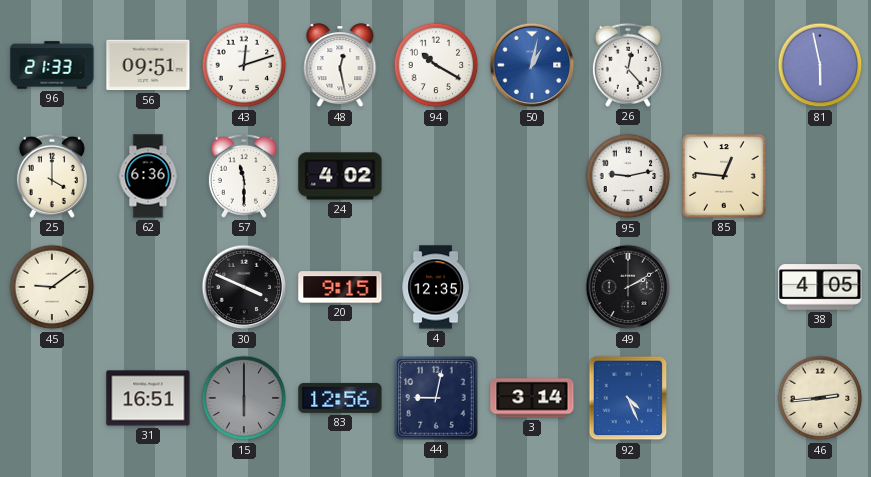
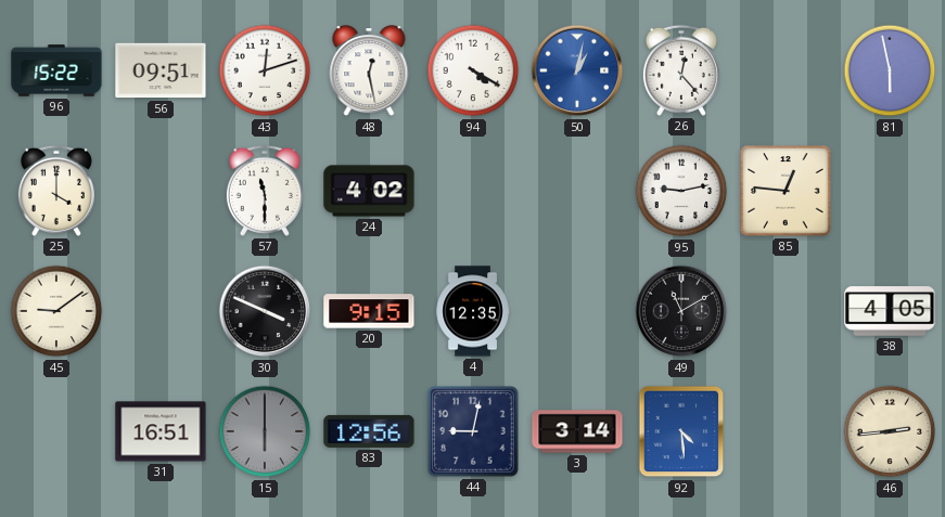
96: 21:33 -> 15:22
94: 10:20 -> 4:20
62: 6:36 -> none
49: 2:10 -> 11:10
92: 4:26 -> 4:29
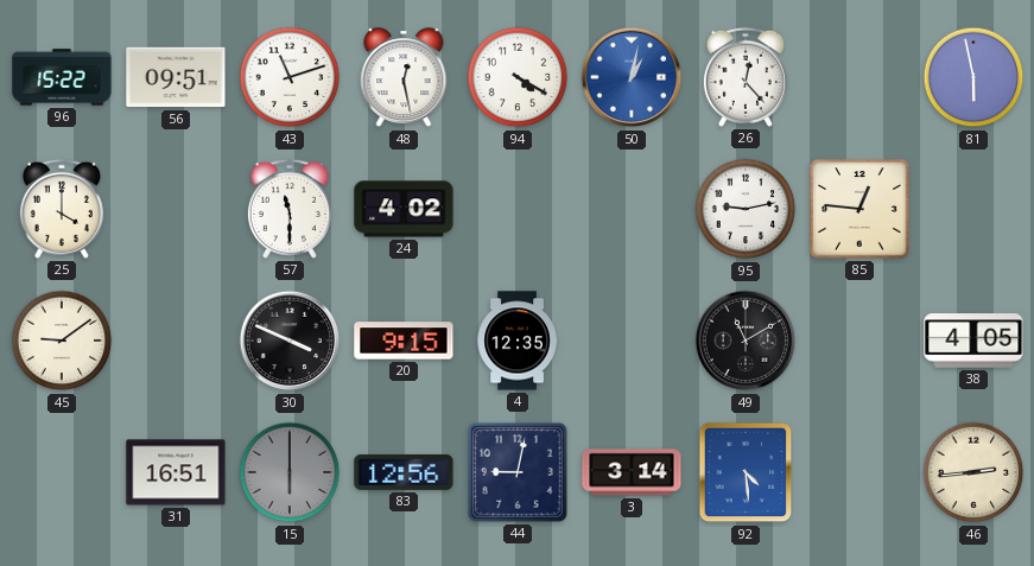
43: 12:12 -> 11:12
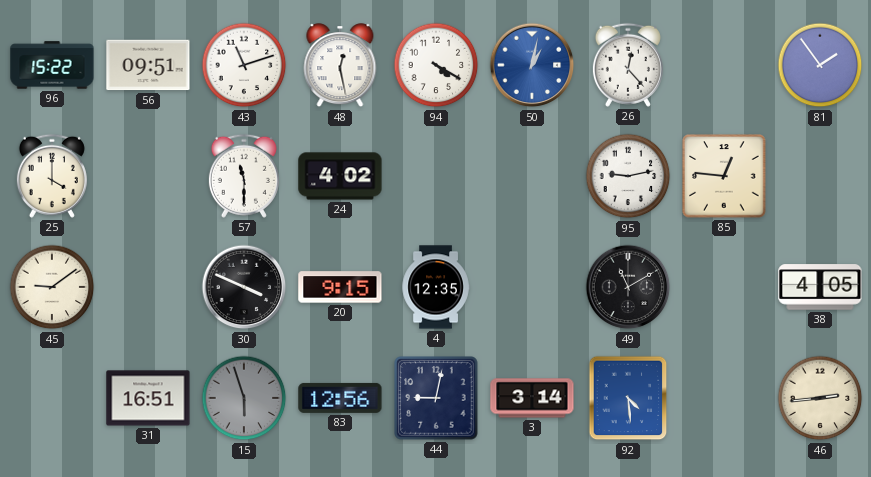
81: 5:58 -> 1:54
15: 6:00 -> 5:57
